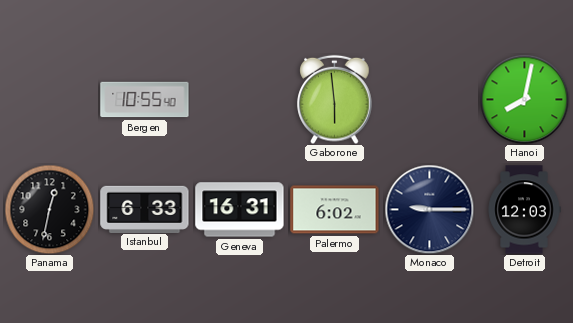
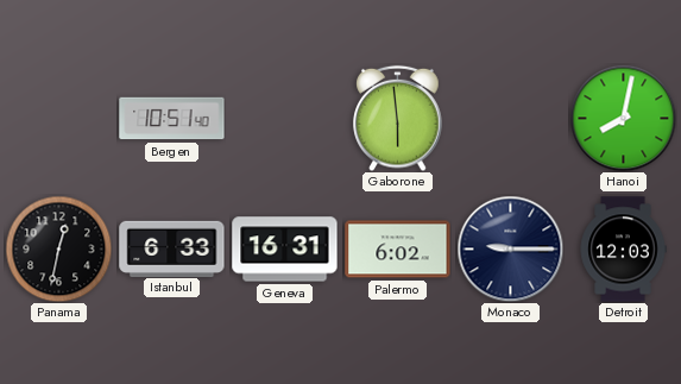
Bergen: 10:55 -> 10:51
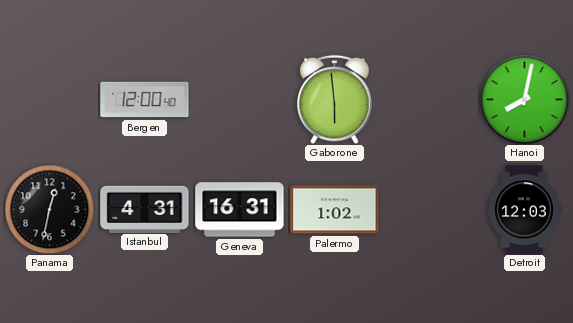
Bergen: 10:51 -> 12:00
Istanbul: 6:33 -> 4:31
Palermo: 6:02 -> 1:02
Monaco: 9:15 -> none
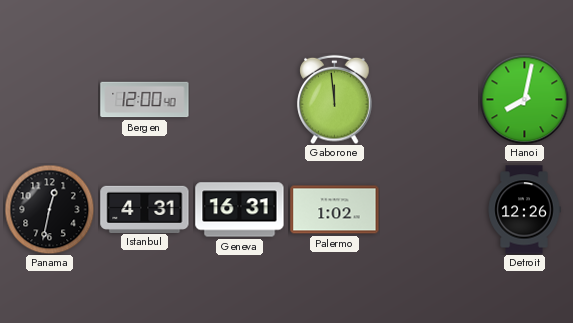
Gaborone: 5:59 -> 11:59
Detroit: 12:03 -> 12:26
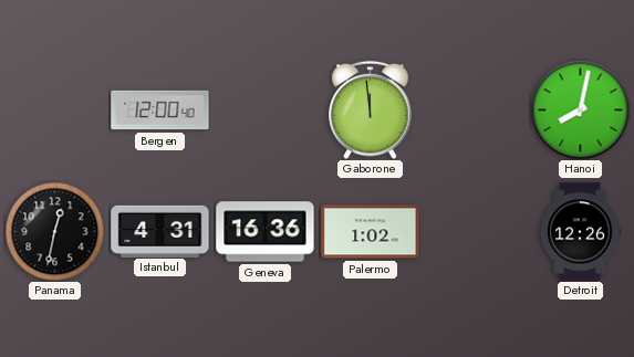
Geneva: 16:31 -> 16:36
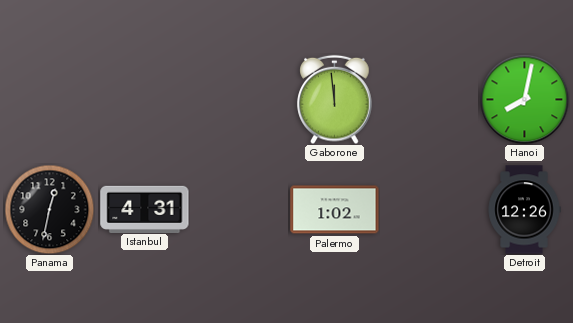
Bergen: 12:00 -> none
Geneva: 16:36 -> none
